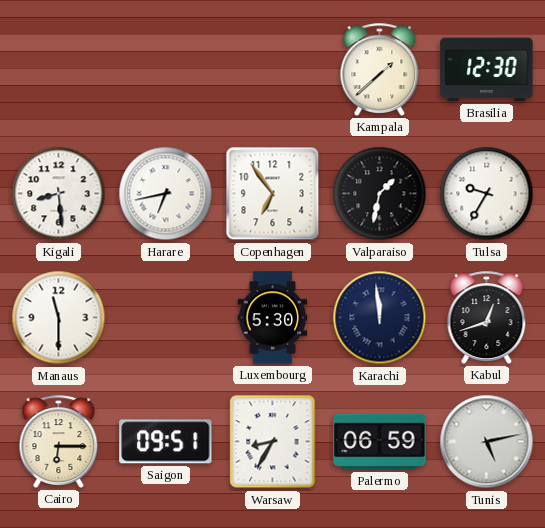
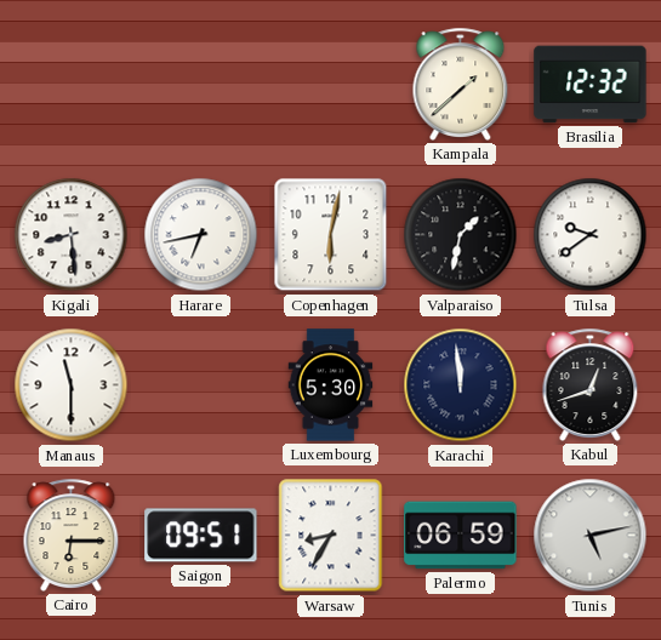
Brasilia: 12:30 -> 12:32
Copenhagen: 6:54 -> 6:02
Tulsa: 9:35 -> 9:39
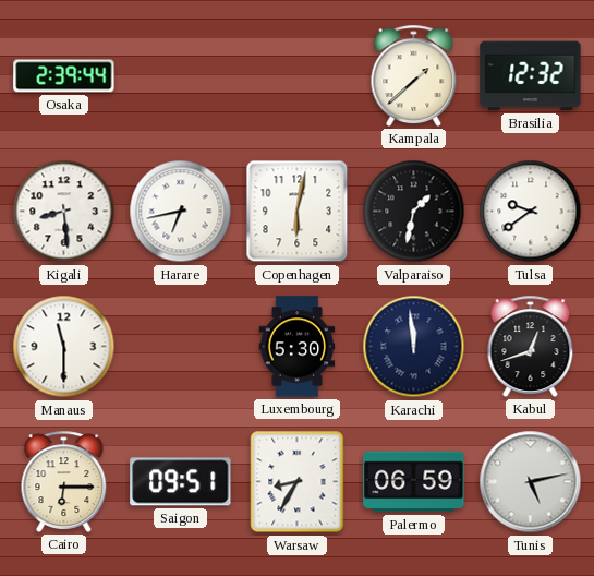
Osaka: none -> 2:39
